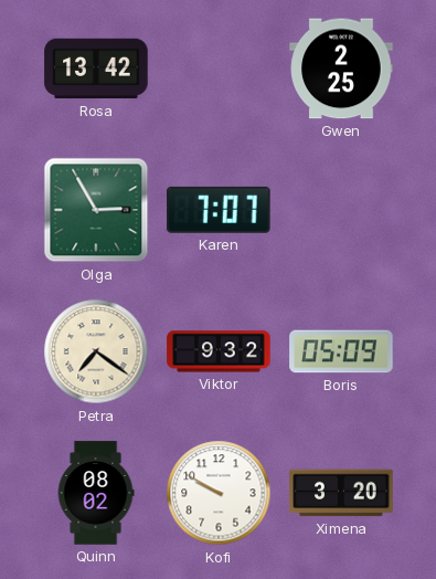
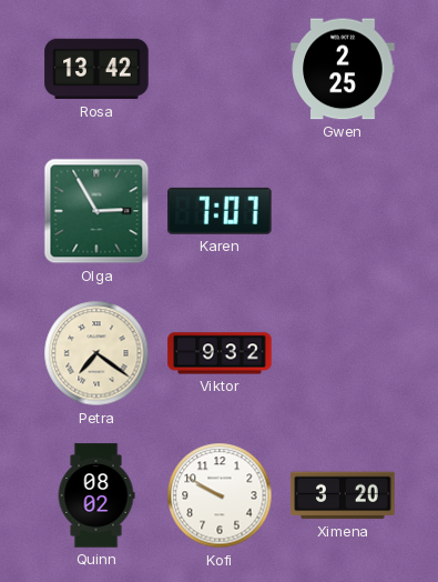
Boris: 05:09 -> none
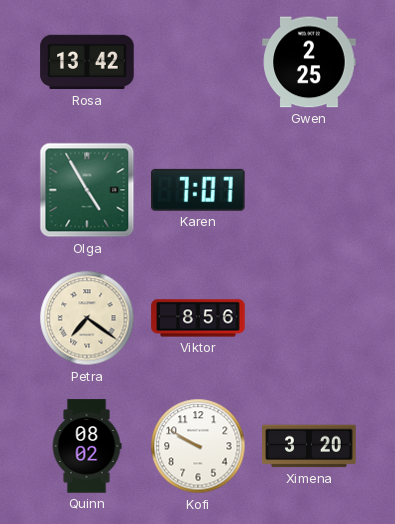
Olga: 2:55 -> 4:55
Viktor: 9:32 -> 8:56
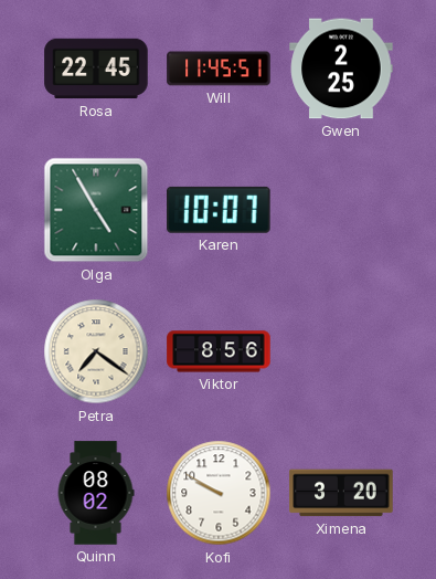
Rosa: 13:42 -> 22:45
Will: none -> 11:45
Karen: 7:07 -> 10:07
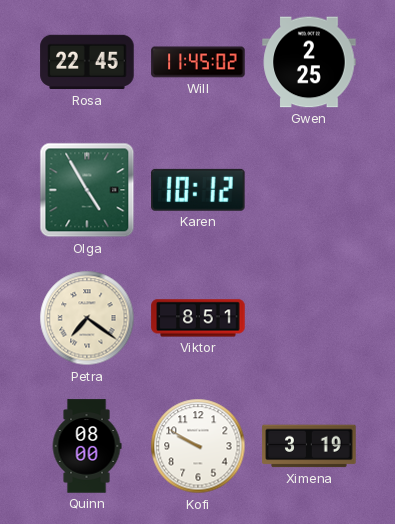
Will: 11:45:51 -> 11:45:02
Karen: 10:07 -> 10:12
Viktor: 8:56 -> 8:51
Quinn: 08:02 -> 08:00
Ximena: 3:20 -> 3:19
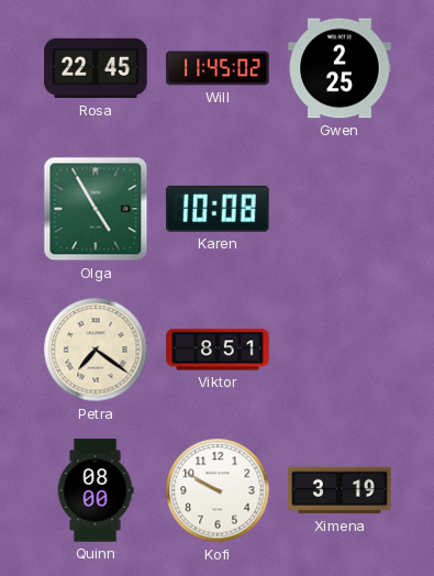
Karen: 10:12 -> 10:08
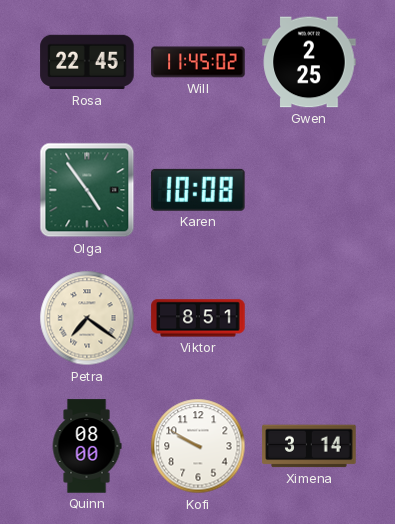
Olga: 4:55 -> 4:54
Ximena: 3:19 -> 3:14
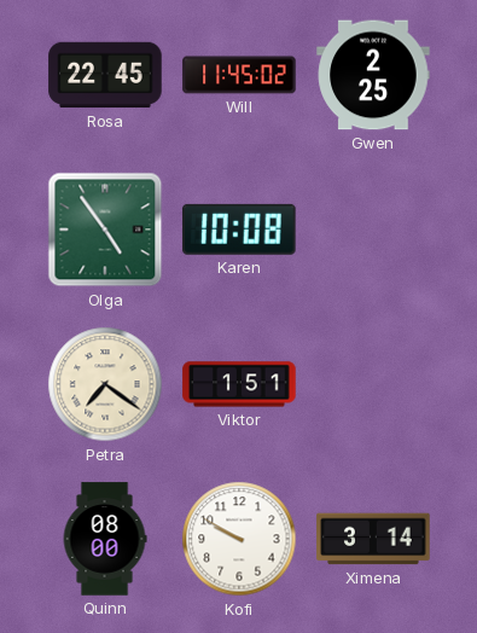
Viktor: 8:51 -> 1:51
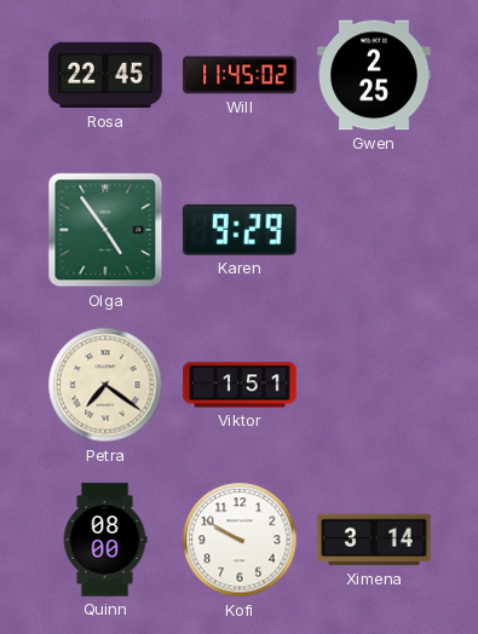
Karen: 10:08 -> 9:29
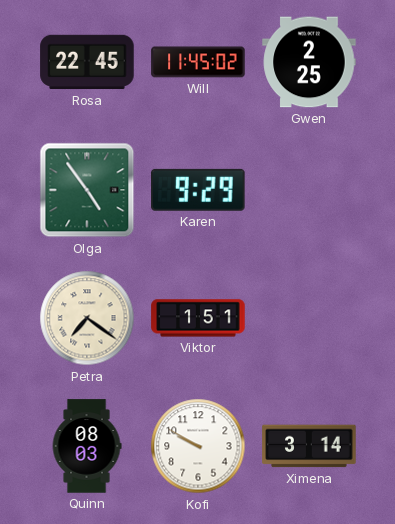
Quinn: 08:00 -> 08:03
